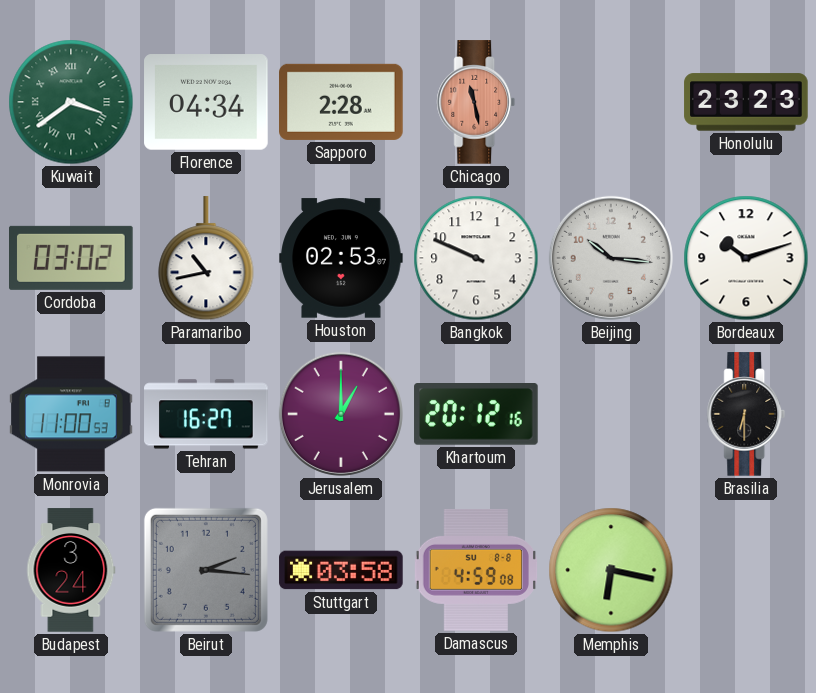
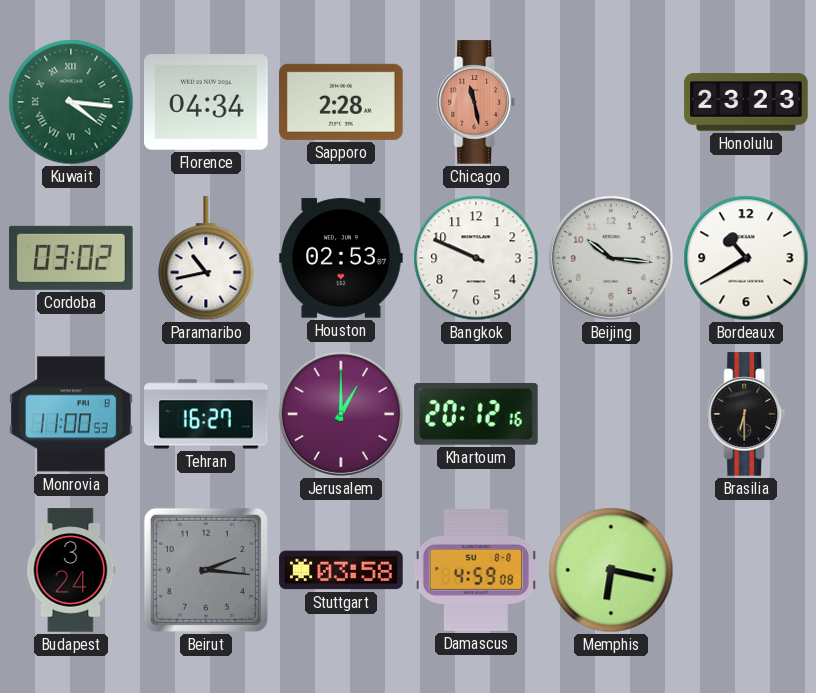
Kuwait: 3:39 -> 4:16
Bordeaux: 10:12 -> 10:40
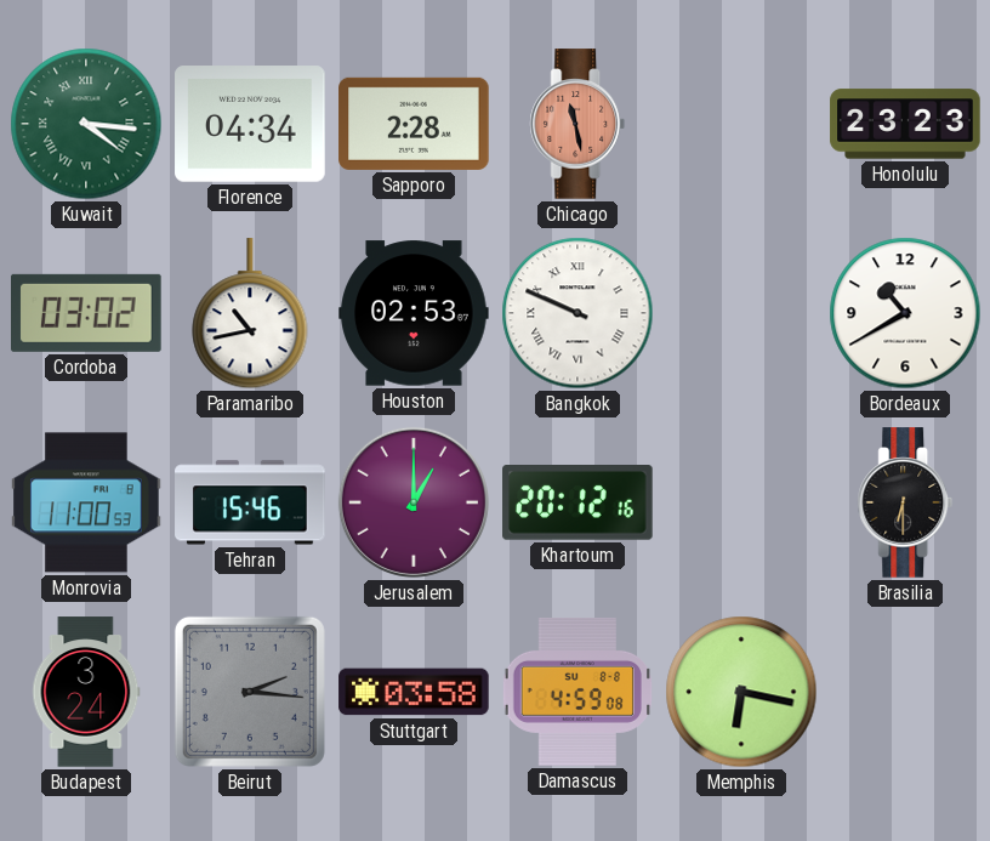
Bangkok numerals: Arabic -> Roman
Beijing: 10:16 -> none
Tehran: 16:27 -> 15:46
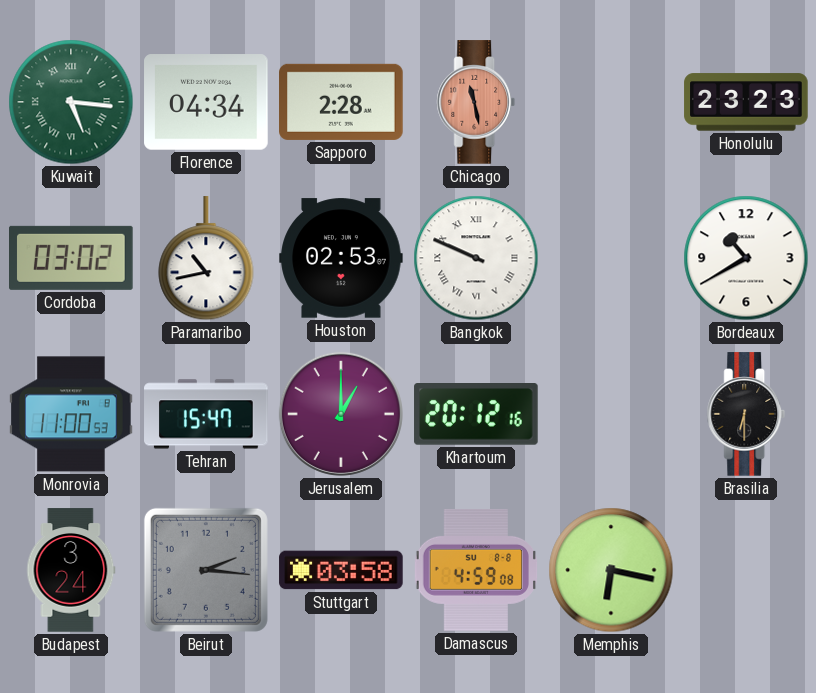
Kuwait: 4:16 -> 5:16
Tehran: 15:46 -> 15:47
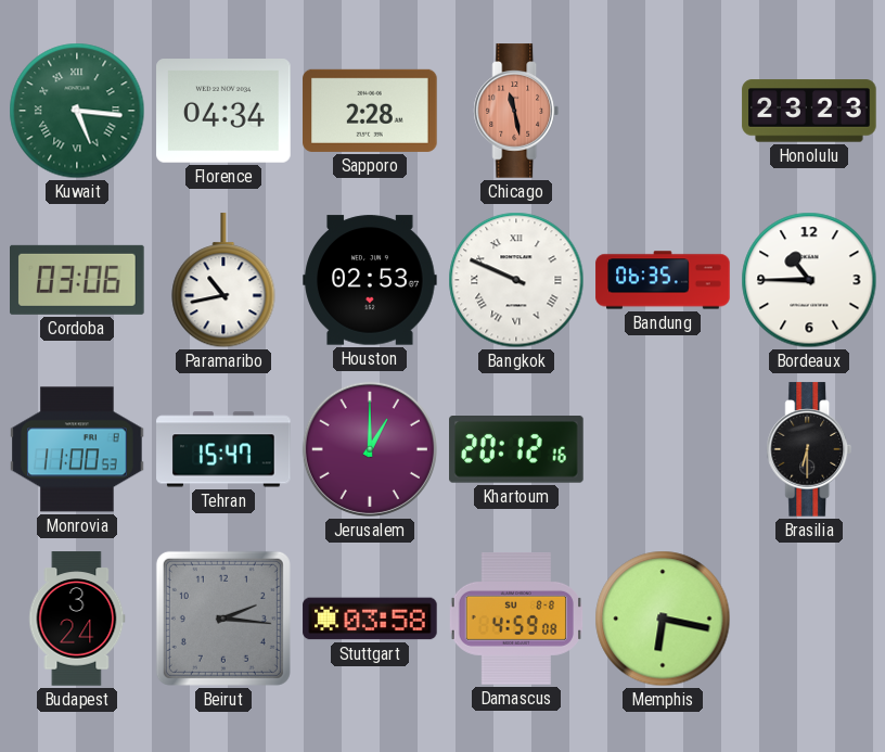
Cordoba: 03:02 -> 03:06
Bandung: none -> 06:35
Bordeaux: 10:40 -> 10:45
